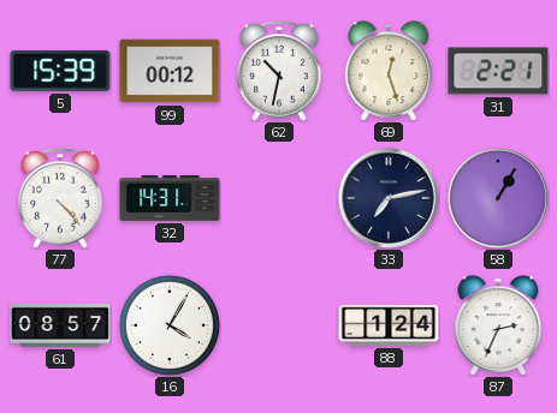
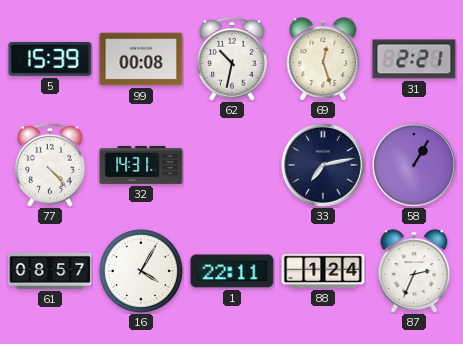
99: 00:12 -> 00:08
1: none -> 22:11
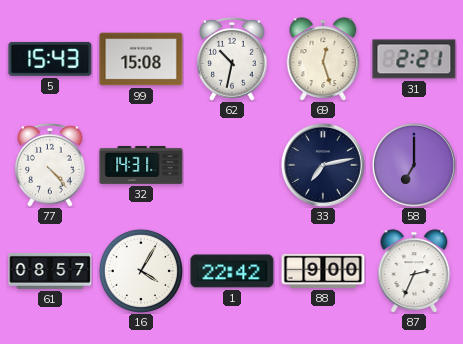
5: 15:39 -> 15:43
99: 00:08 -> 15:08
58: 1:05 -> 7:00
1: 22:11 -> 22:42
88: 1:24 -> 9:00
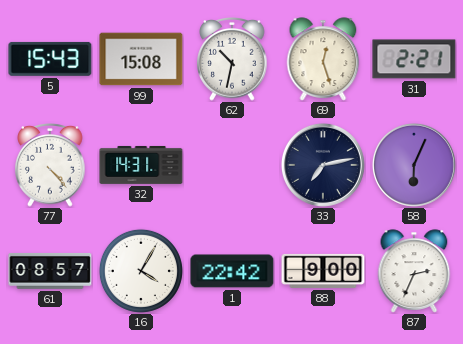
58: 7:00 -> 6:04
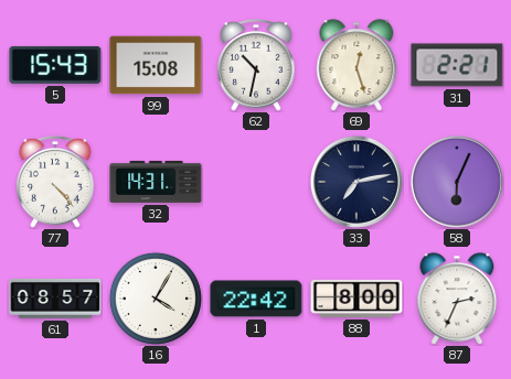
88: 9:00 -> 8:00
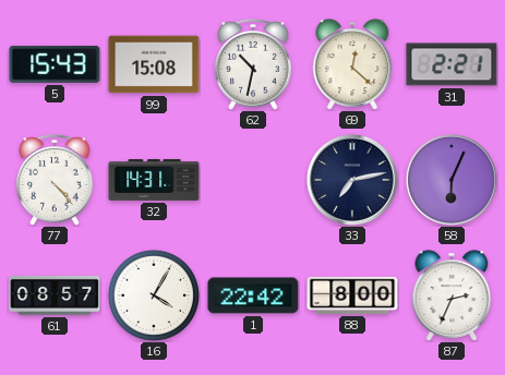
69: 12:27 -> 12:22
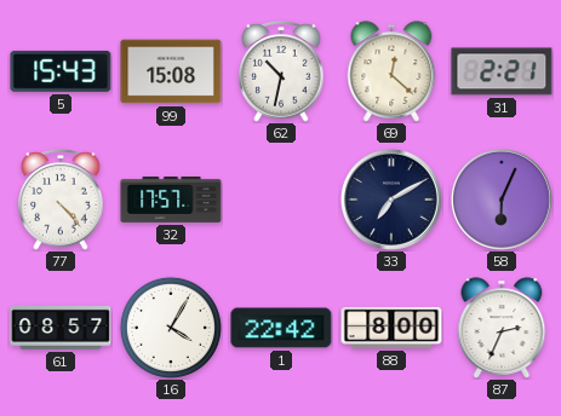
32: 14:31 -> 17:57
33: 7:13 -> 7:10
